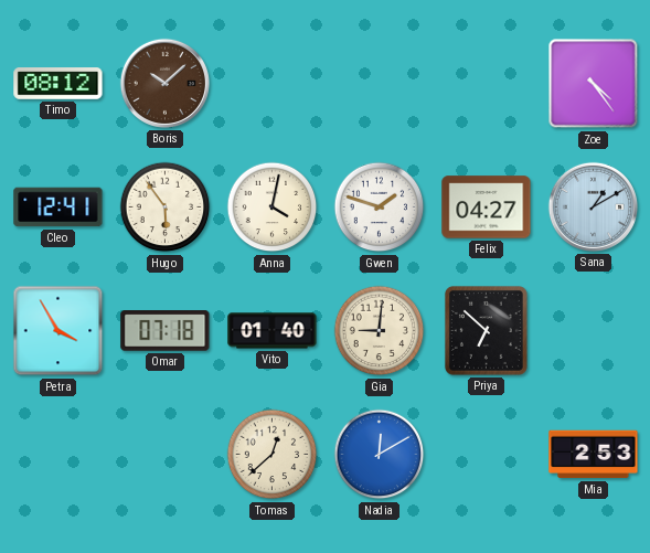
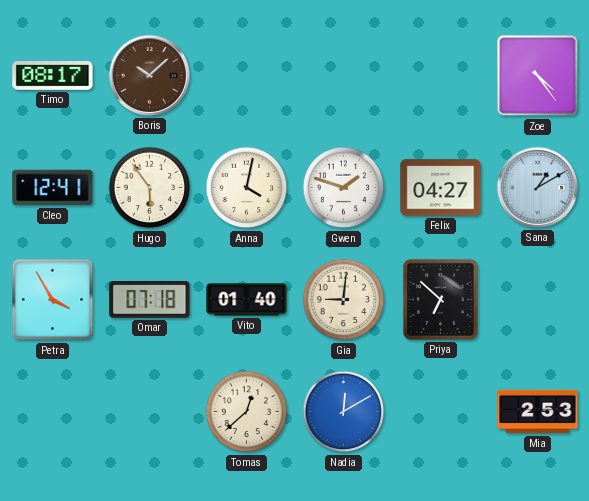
Timo: 08:12 -> 08:17
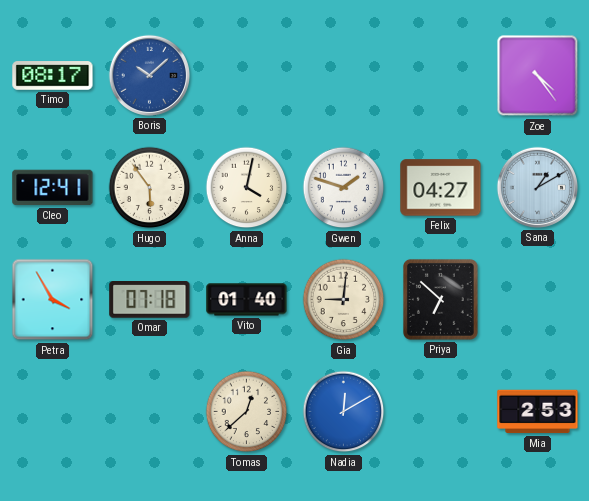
Boris dial: brown -> blue
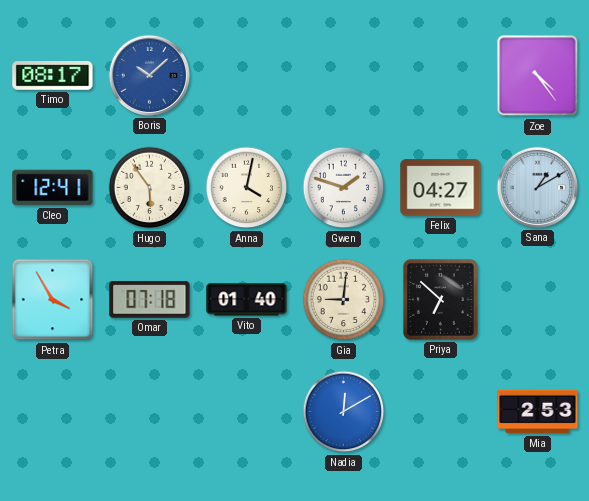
Tomas: 12:38 -> none
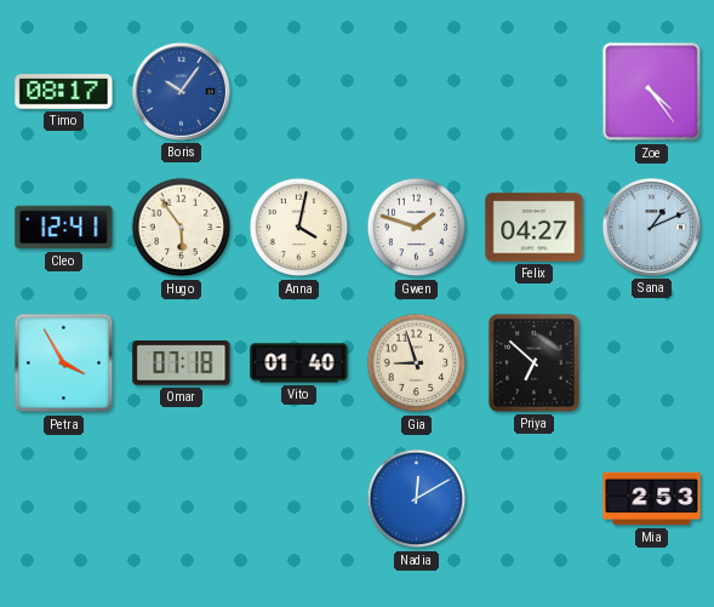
Boris: 10:08 -> 10:06
Sana: 1:10 -> 1:11
Gia: 9:01 -> 8:57
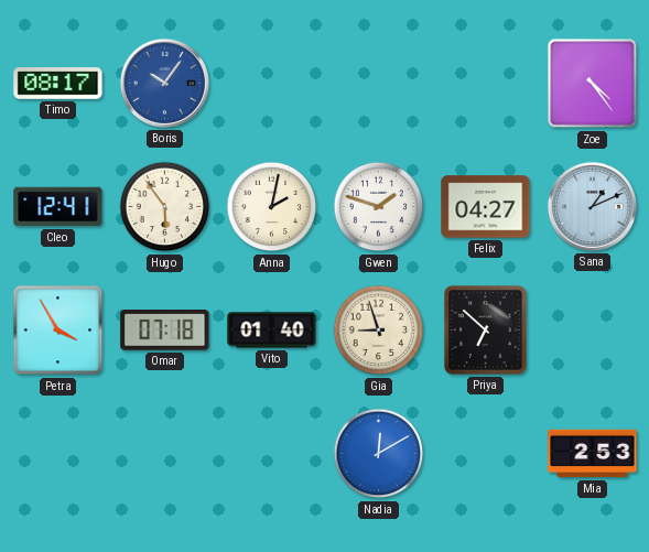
Anna: 4:02 -> 2:02
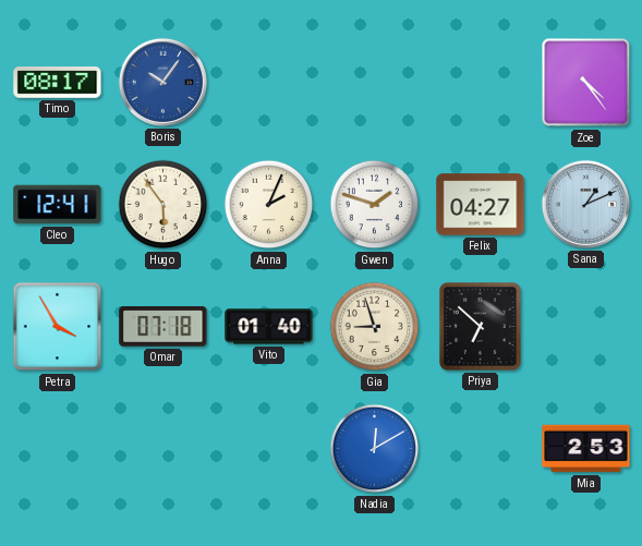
Anna: 2:02 -> 2:04
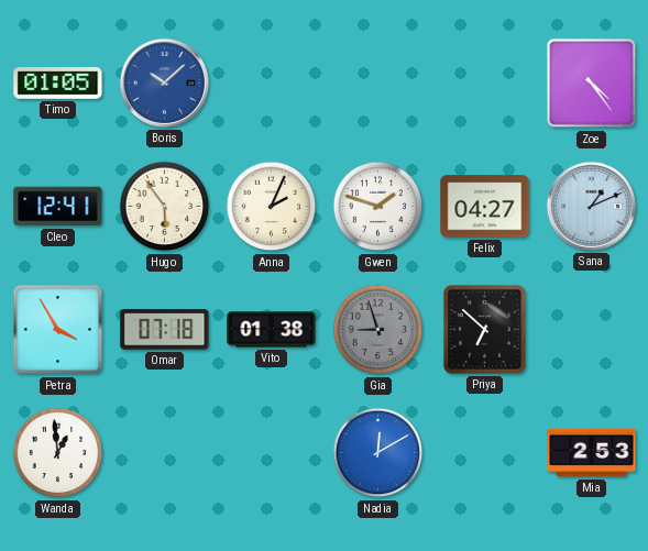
Timo: 08:17 -> 01:05
Boris: 10:06 -> 10:08
Vito: 01:40 -> 01:38
Gia dial: cream -> grey
Wanda: none -> 12:59
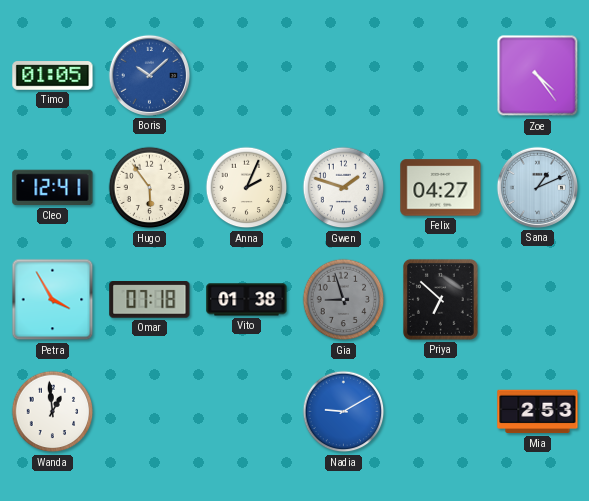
Nadia: 12:10 -> 9:10
